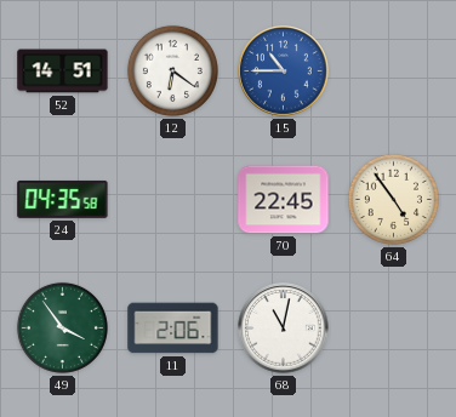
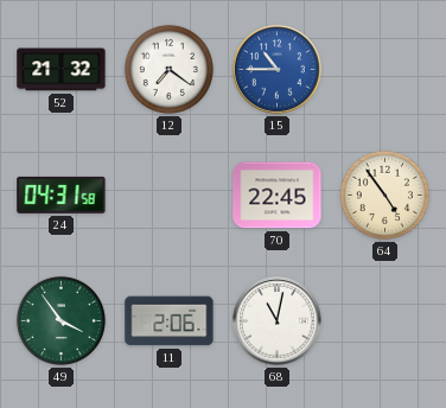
52: 14:51 -> 21:32
12: 6:21 -> 7:21
24: 04:35 -> 04:31
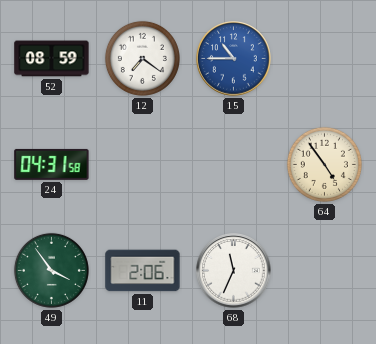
52: 21:32 -> 08:59
70: 22:45 -> none
68: 11:02 -> 11:34
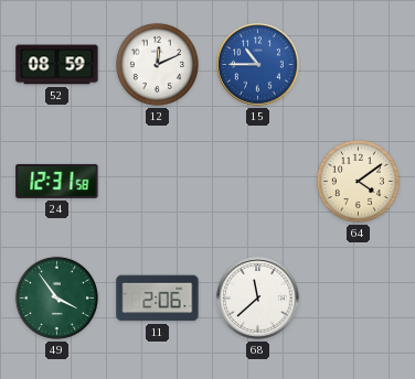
12: 7:21 -> 12:11
24: 04:31 -> 12:31
64: 4:54 -> 4:09
68: 11:34 -> 11:38
